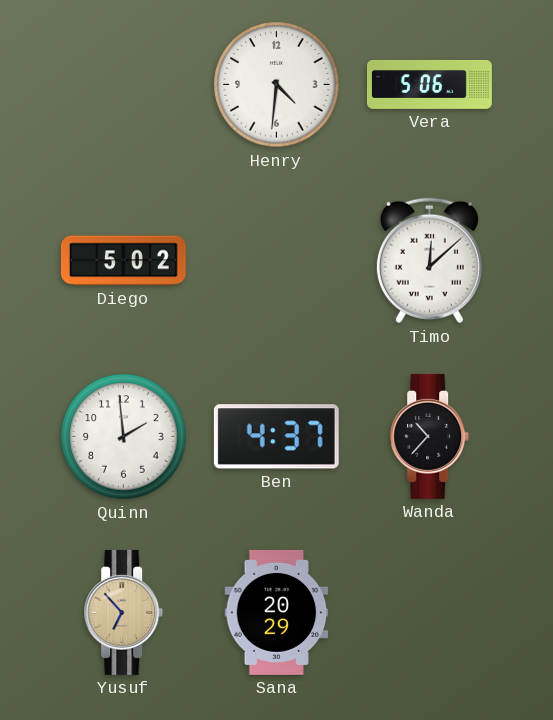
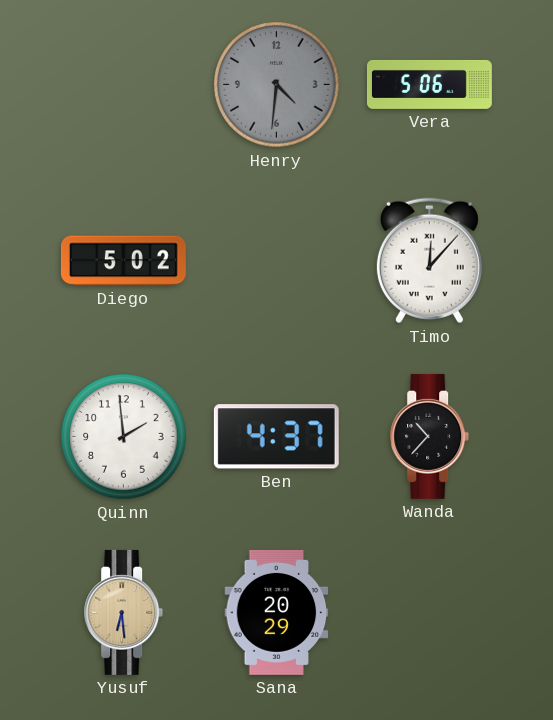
Henry dial: white -> grey
Timo: 12:08 -> 12:07
Yusuf: 6:53 -> 6:29
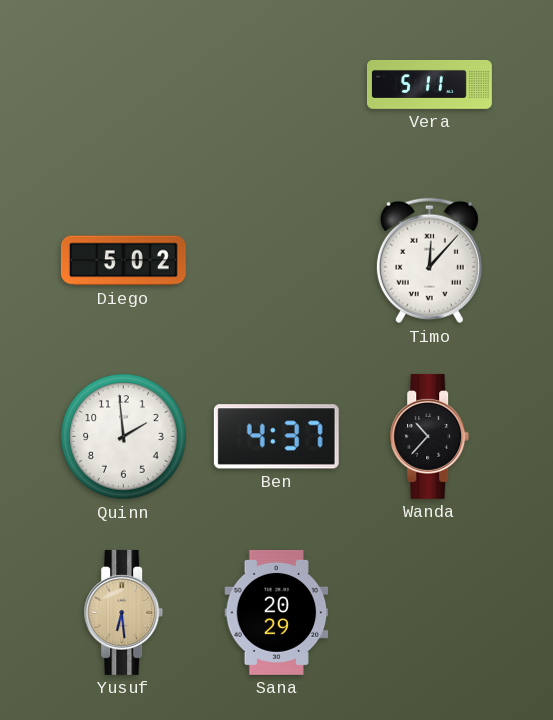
Henry: 4:31 -> none
Vera: 5:06 -> 5:11
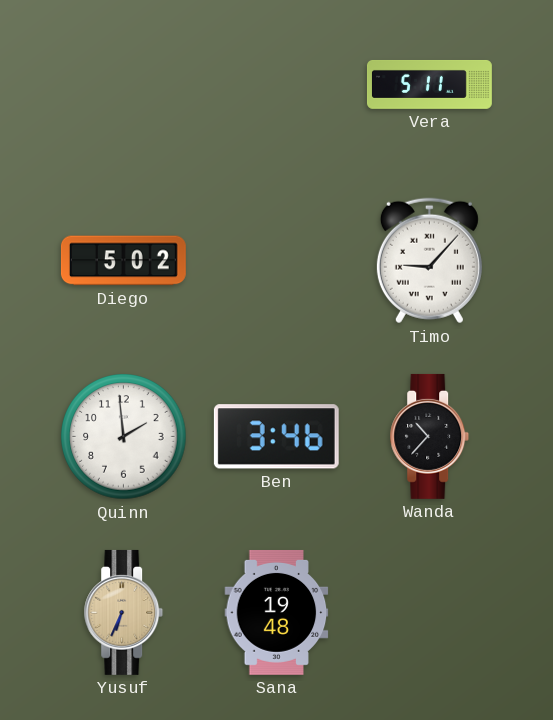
Timo: 12:07 -> 9:07
Ben: 4:37 -> 3:46
Yusuf: 6:29 -> 6:34
Sana: 20:29 -> 19:48
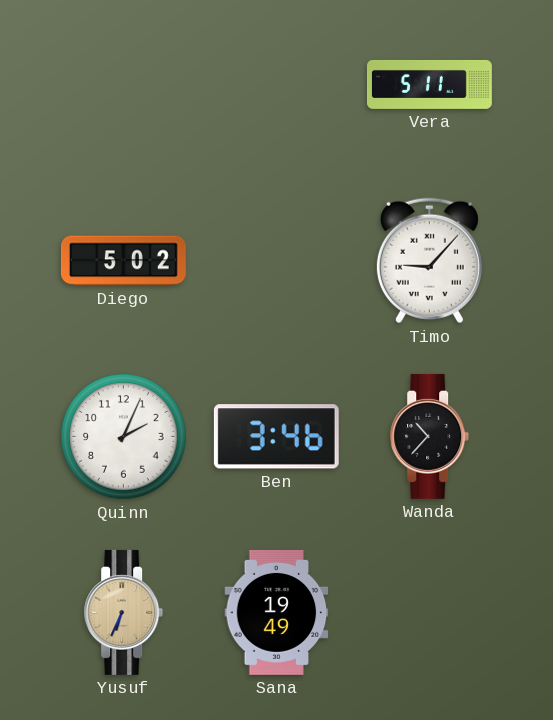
Quinn: 1:59 -> 2:04
Sana: 19:48 -> 19:49
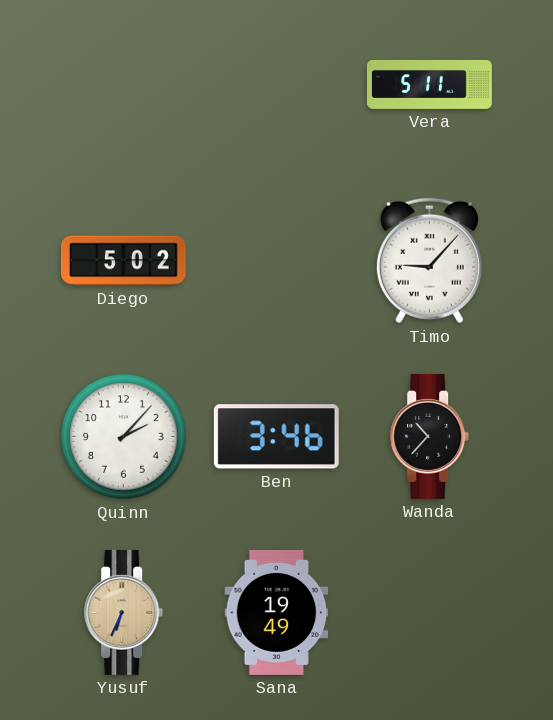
Quinn: 2:04 -> 2:07
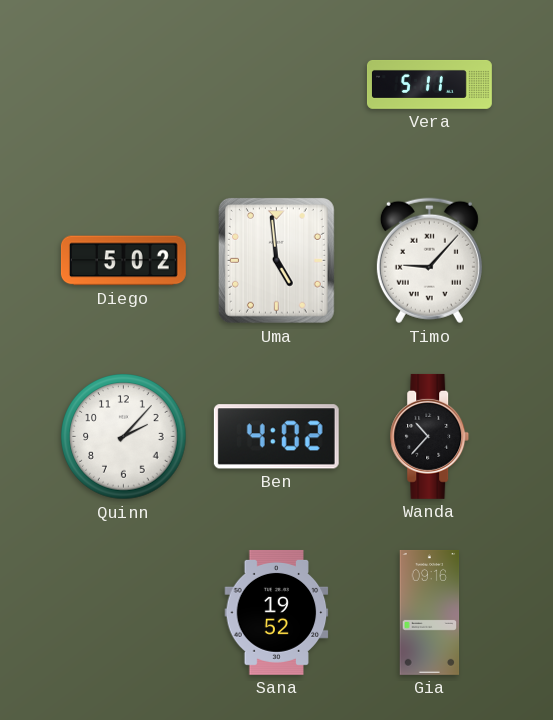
Uma: none -> 4:59
Ben: 3:46 -> 4:02
Yusuf: 6:34 -> none
Sana: 19:49 -> 19:52
Gia: none -> 09:16
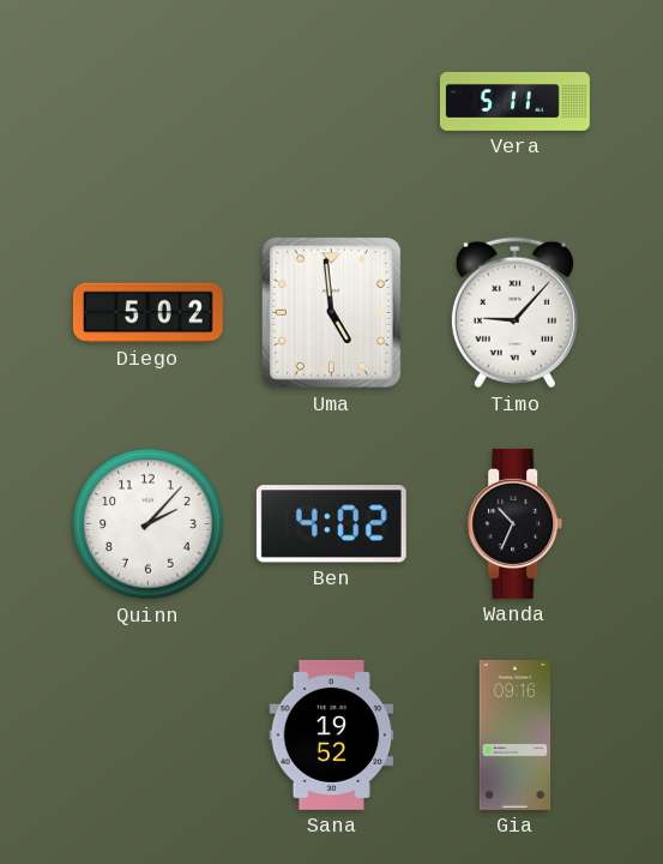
Wanda: 10:37 -> 10:34
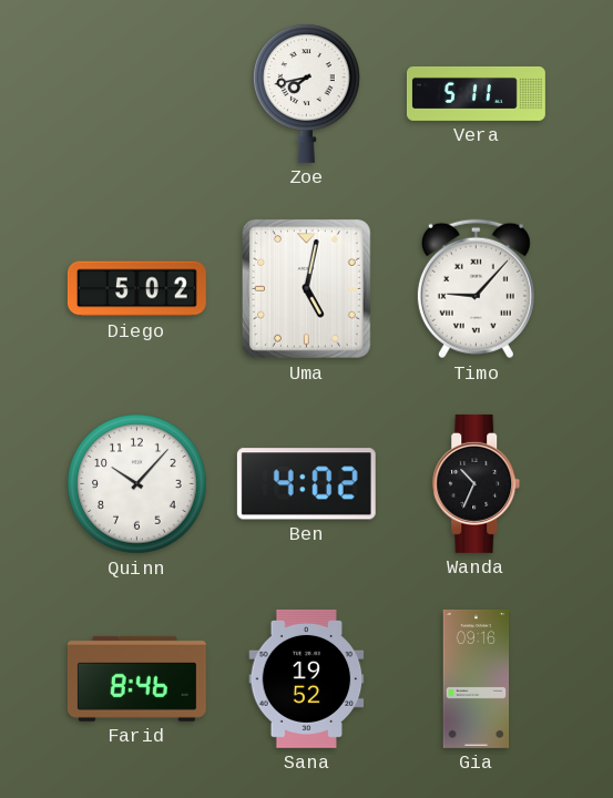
Zoe: none -> 7:43
Uma: 4:59 -> 5:02
Quinn: 2:07 -> 10:07
Farid: none -> 8:46
